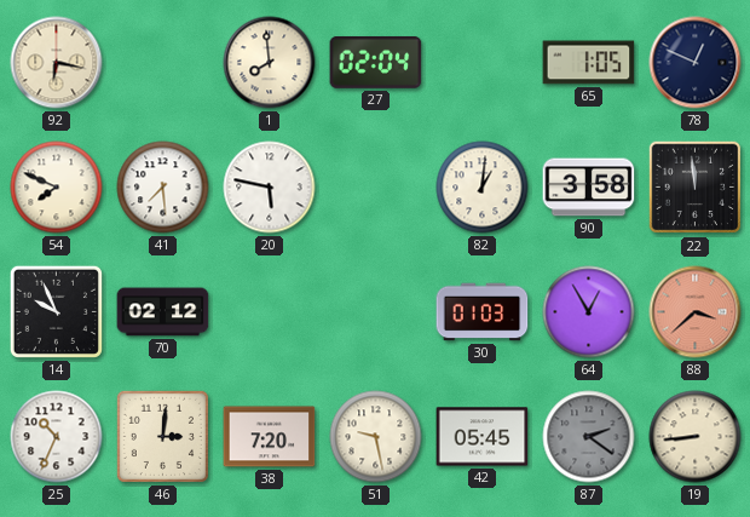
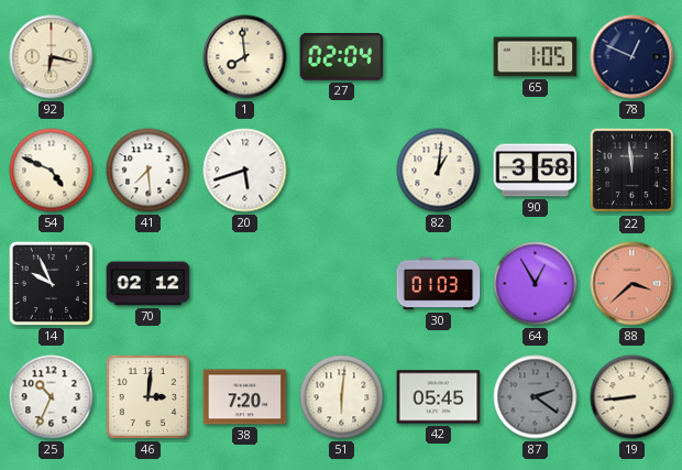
54: 7:49 -> 4:49
20: 5:47 -> 5:42
51: 9:28 -> 6:01
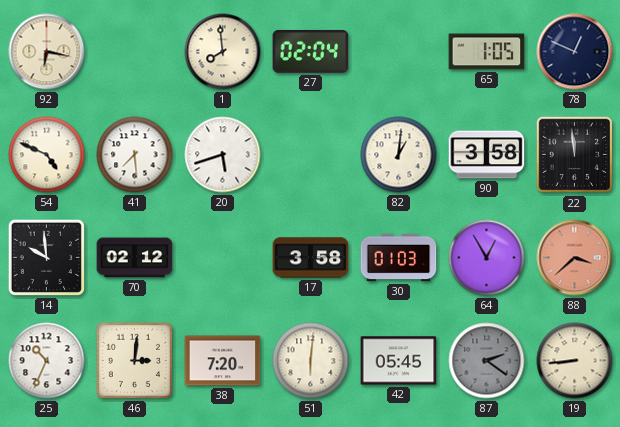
14: 9:56 -> 9:59
17: none -> 3:58
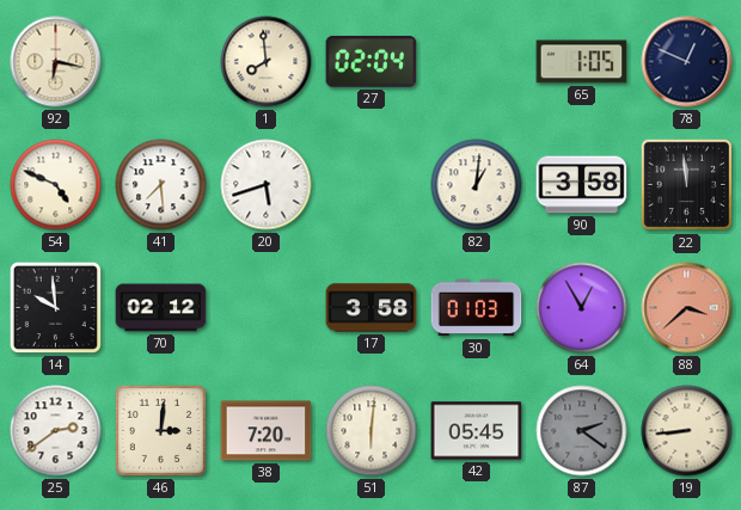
25: 10:34 -> 2:39
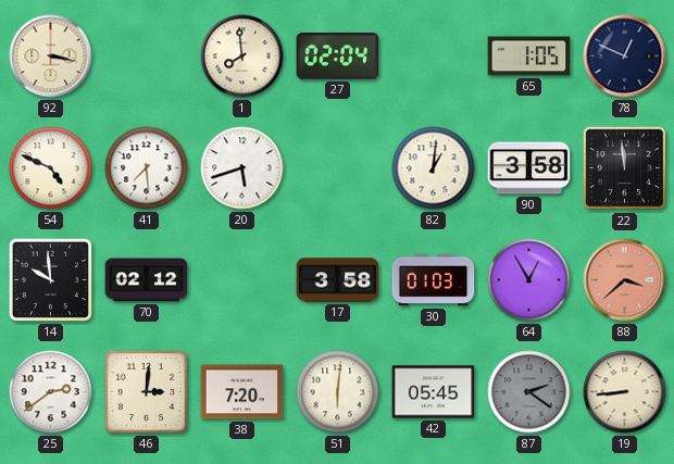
92: 6:17 -> 3:17
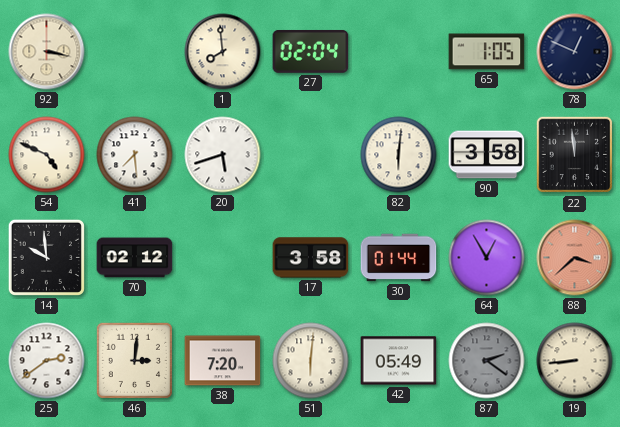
82: 1:01 -> 6:01
30: 01:03 -> 01:44
42: 05:45 -> 05:49
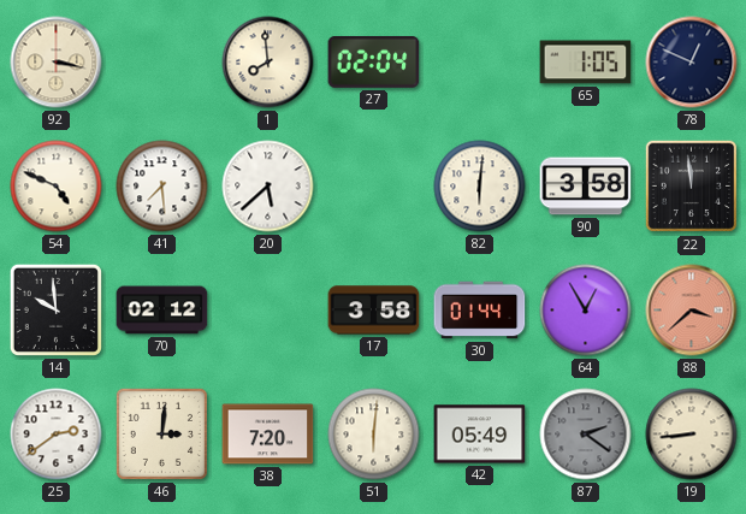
20: 5:42 -> 5:38
